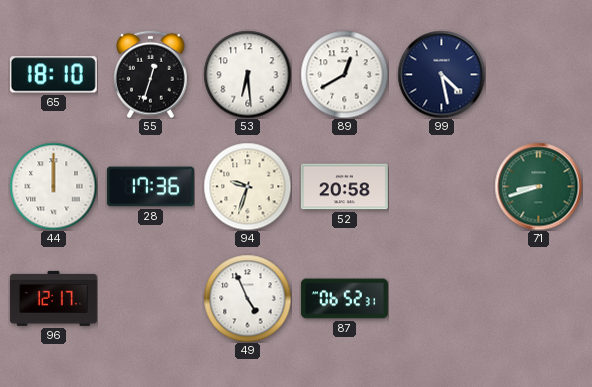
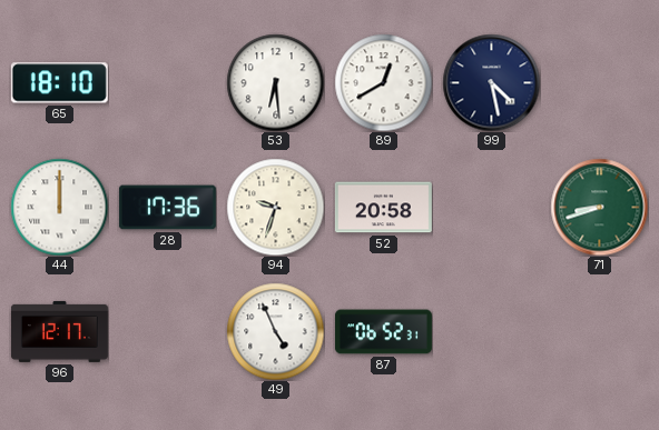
55: 12:33 -> none
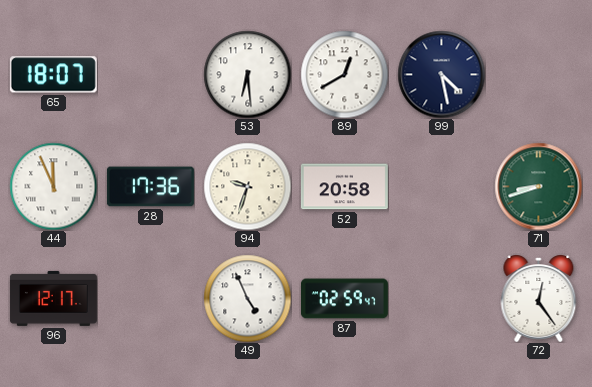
65: 18:10 -> 18:07
44: 12:00 -> 11:56
87: 06:52 -> 02:59
72: none -> 12:24
